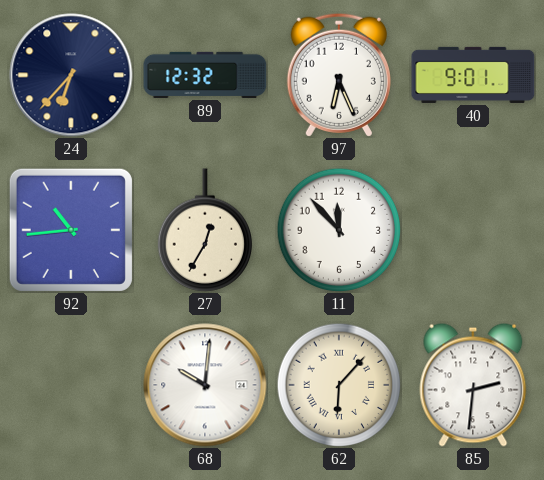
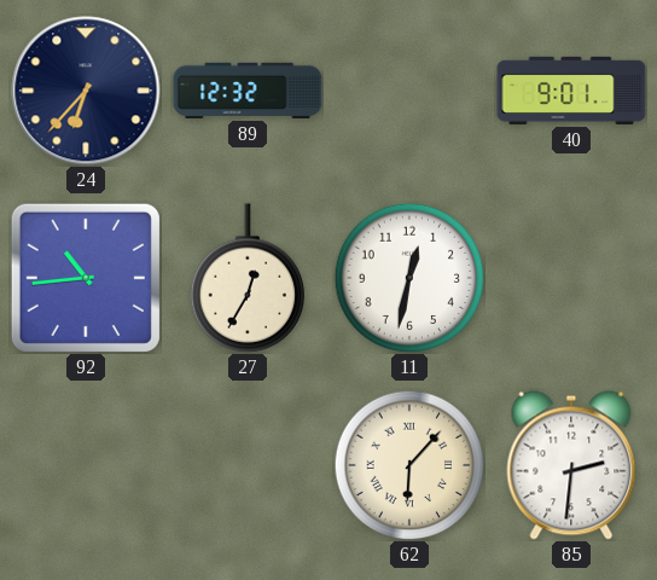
97: 6:26 -> none
11: 11:53 -> 12:32
68: 10:01 -> none
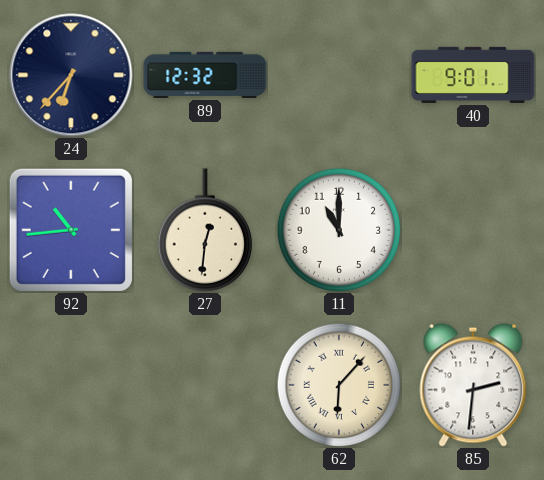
27: 12:35 -> 12:31
11: 12:32 -> 11:00
